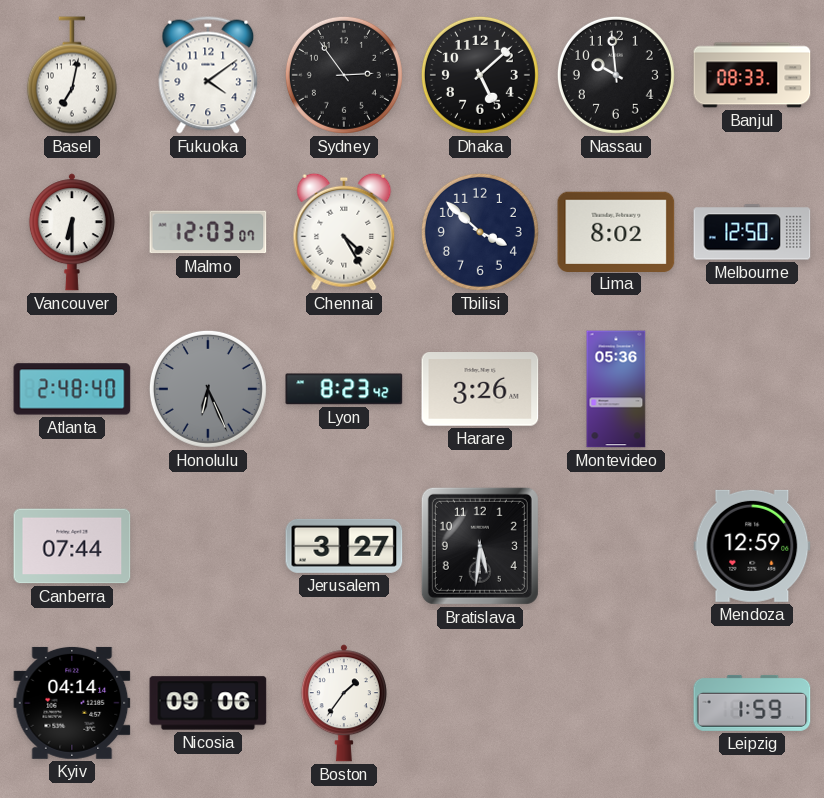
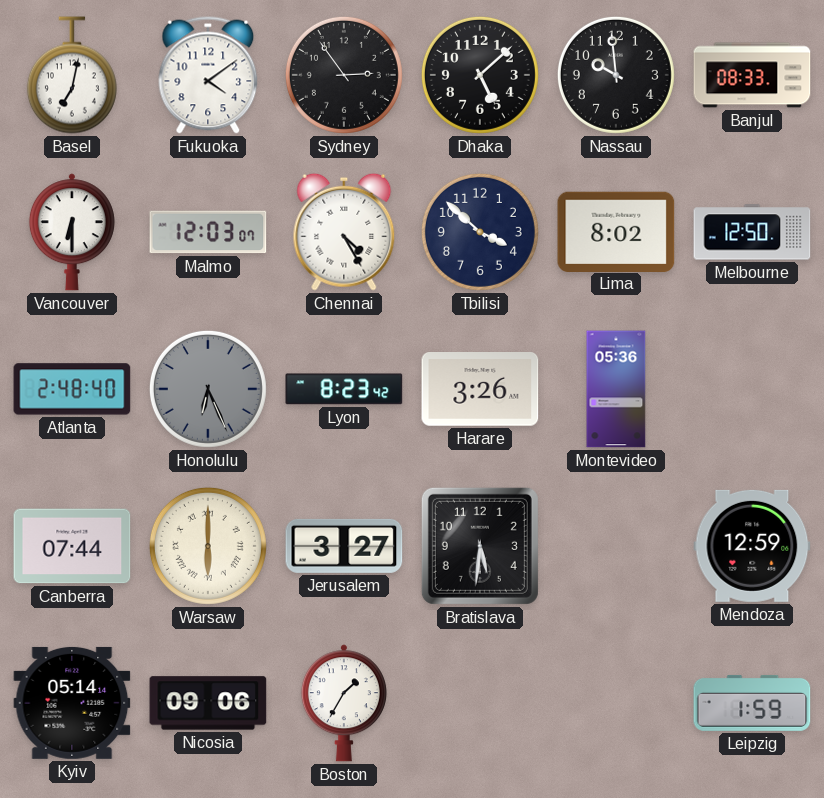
Warsaw: none -> 6:00
Kyiv: 04:14 -> 05:14
Boston: 1:36 -> 1:35
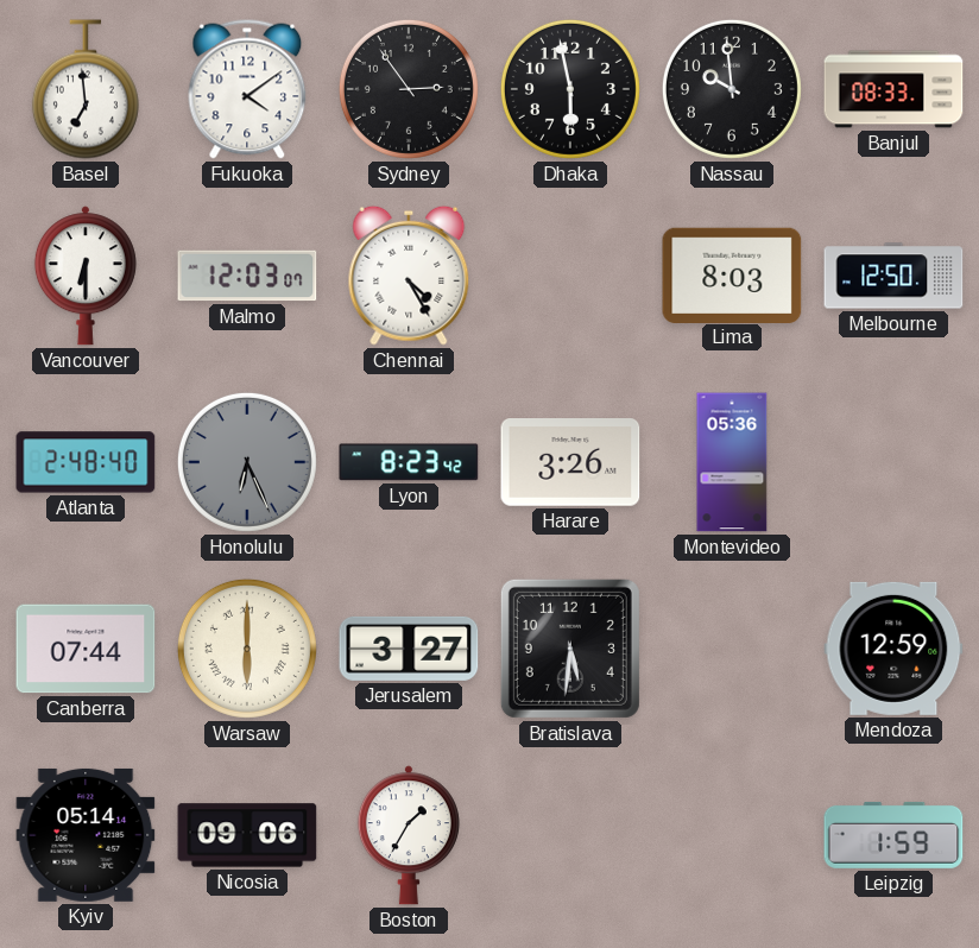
Basel: 7:02 -> 6:59
Dhaka: 5:08 -> 5:58
Tbilisi: 3:52 -> none
Lima: 8:02 -> 8:03
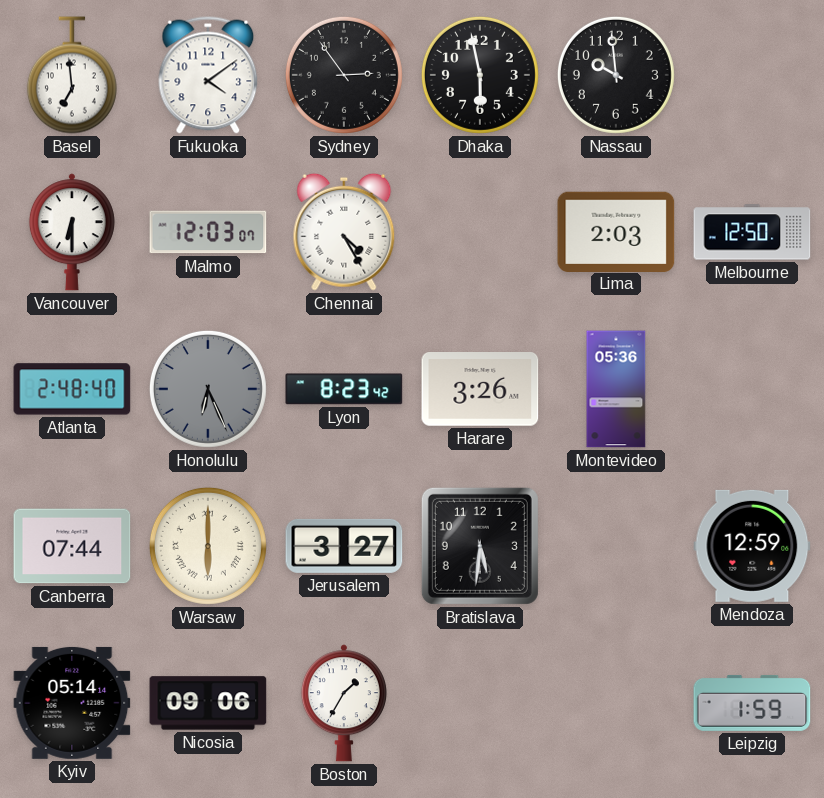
Banjul: 08:33 -> none
Lima: 8:03 -> 2:03
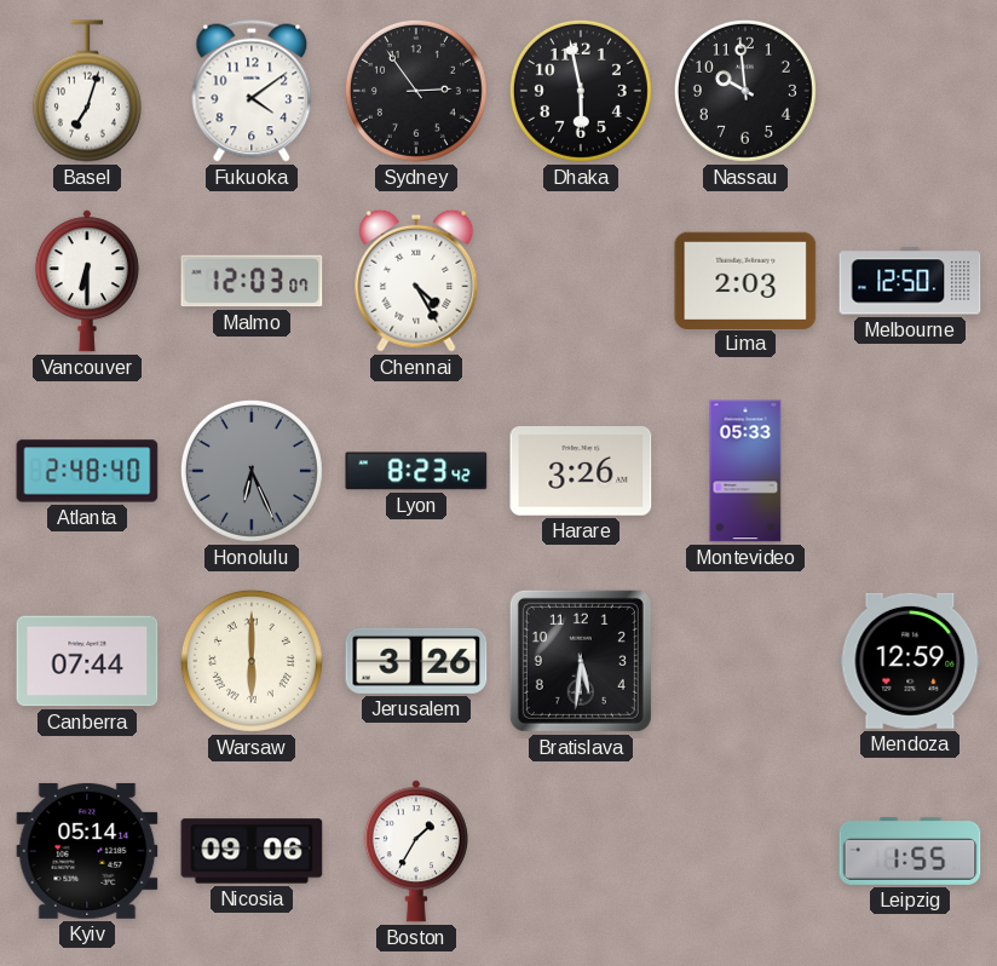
Basel: 6:59 -> 7:03
Montevideo: 05:36 -> 05:33
Jerusalem: 3:27 -> 3:26
Leipzig: 1:59 -> 1:55
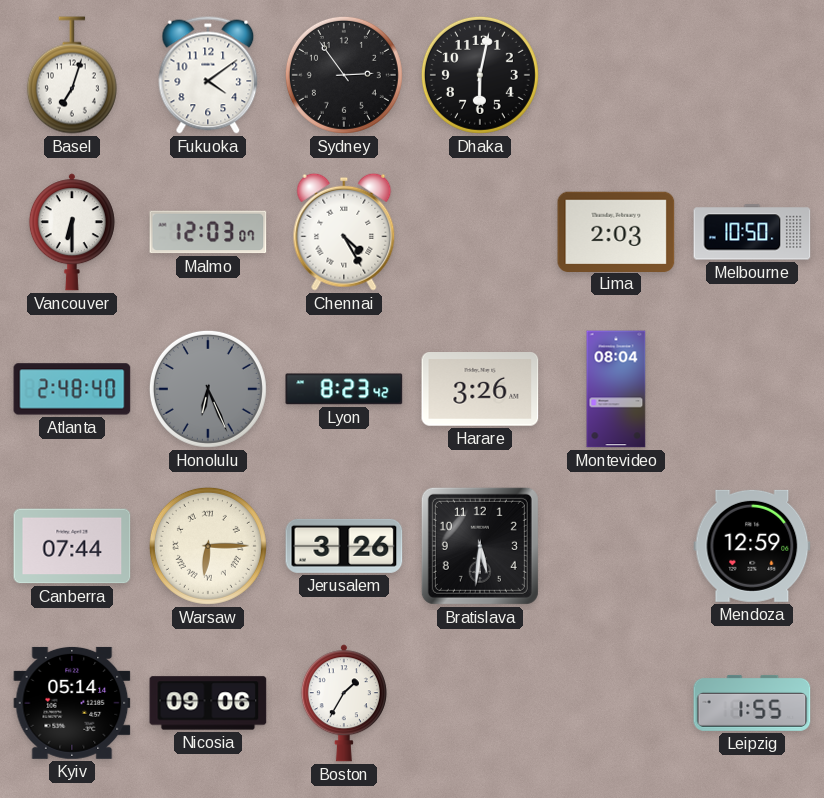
Dhaka: 5:58 -> 6:02
Nassau: 9:59 -> none
Melbourne: 12:50 -> 10:50
Montevideo: 05:33 -> 08:04
Warsaw: 6:00 -> 6:15
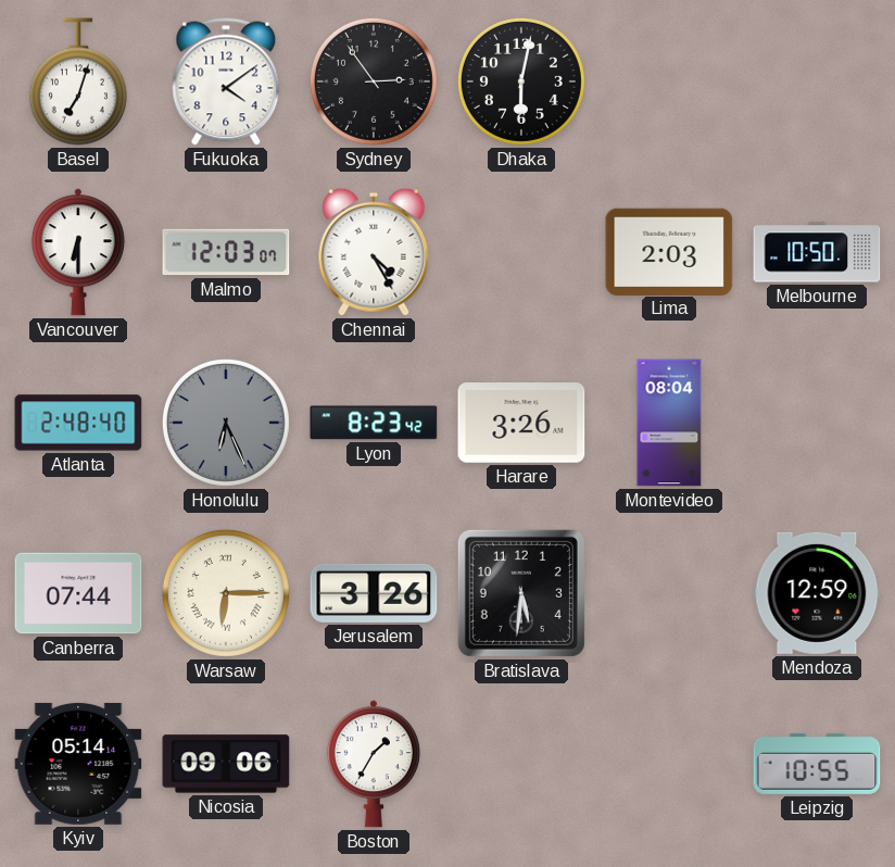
Leipzig: 1:55 -> 10:55
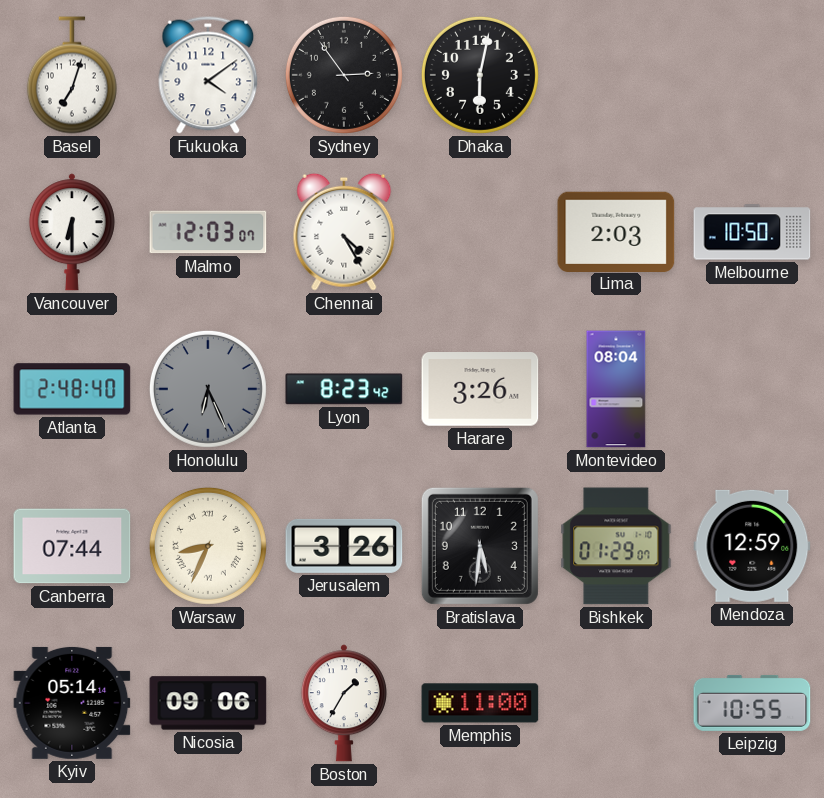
Warsaw: 6:15 -> 8:34
Bishkek: none -> 01:29
Memphis: none -> 11:00
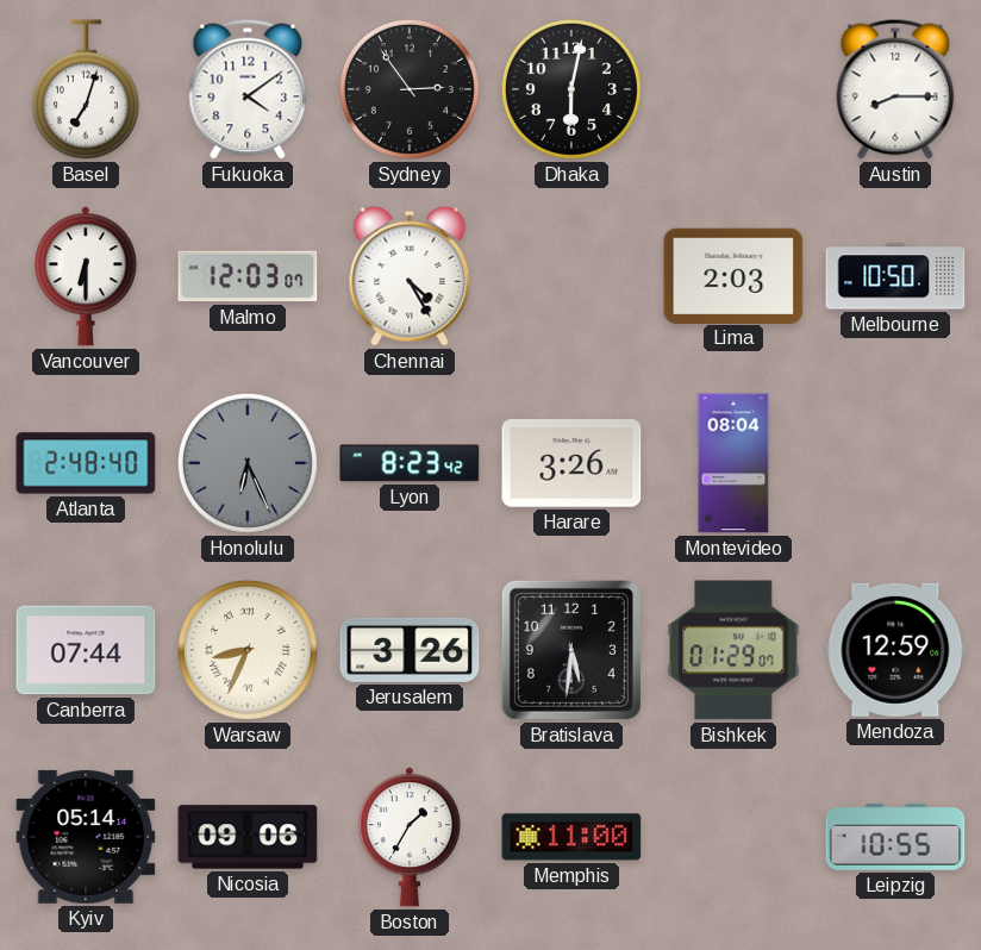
Austin: none -> 8:15
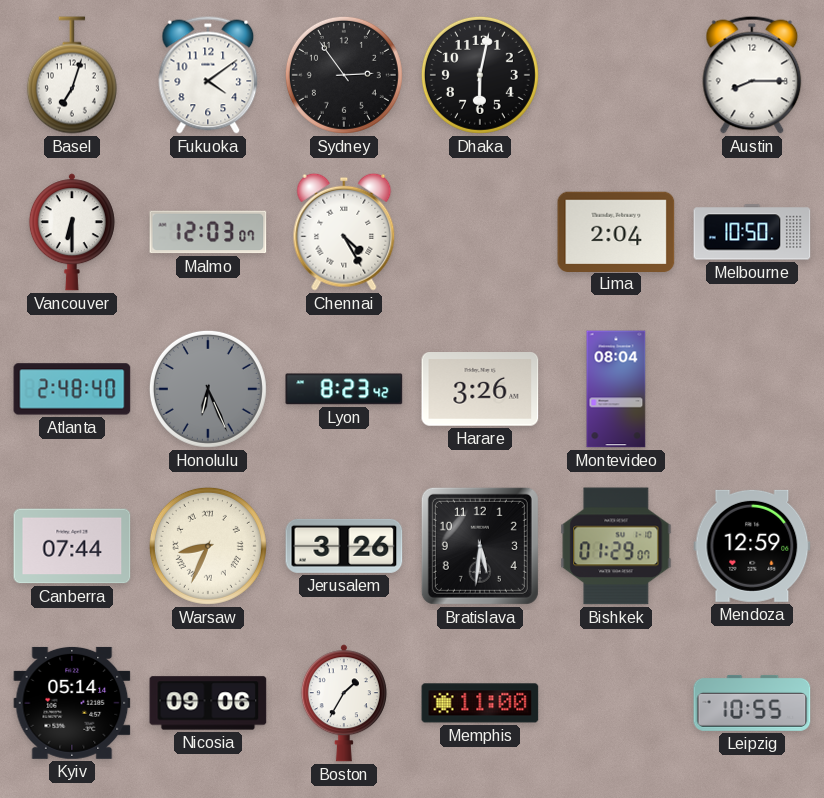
Lima: 2:03 -> 2:04
